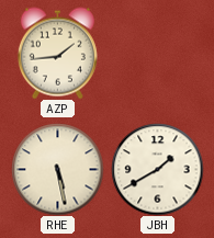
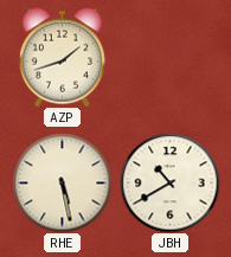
AZP: 1:44 -> 1:42
JBH: 1:40 -> 10:40
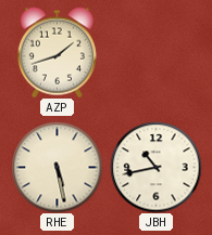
JBH: 10:40 -> 10:43
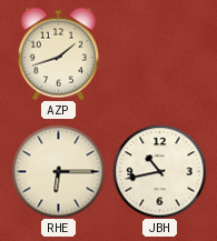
RHE: 5:28 -> 6:15
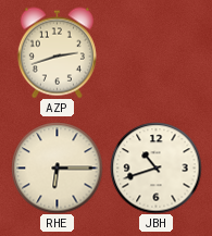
AZP: 1:42 -> 2:42
JBH: 10:43 -> 10:42
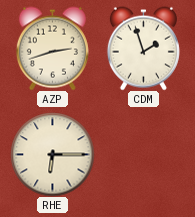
CDM: none -> 1:57
JBH: 10:42 -> none
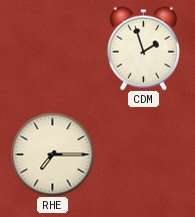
AZP: 2:42 -> none
RHE: 6:15 -> 7:15
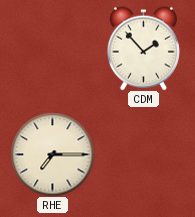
CDM: 1:57 -> 1:53
